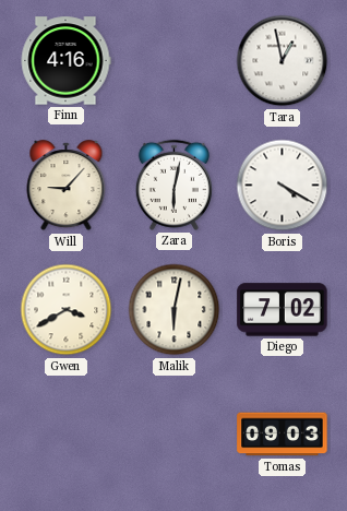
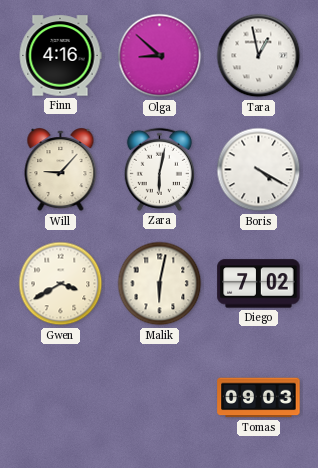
Olga: none -> 8:52
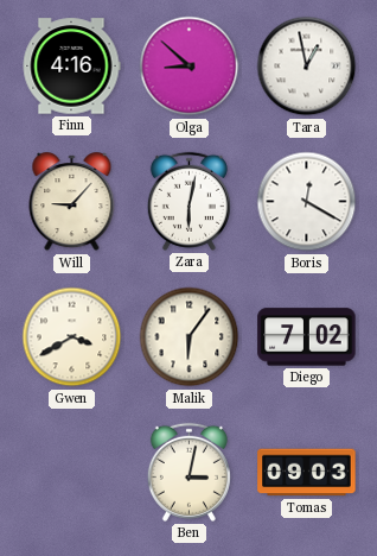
Boris: 4:20 -> 12:20
Malik: 6:02 -> 6:06
Ben: none -> 3:02
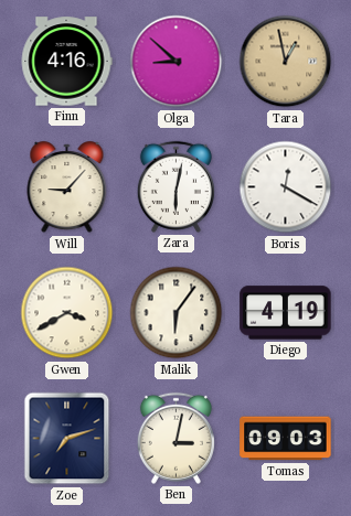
Tara dial: white -> champagne
Diego: 7:02 -> 4:19
Zoe: none -> 7:12
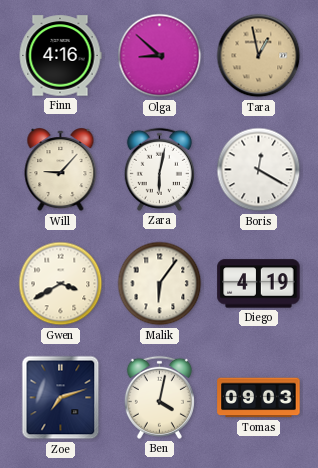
Ben: 3:02 -> 4:02
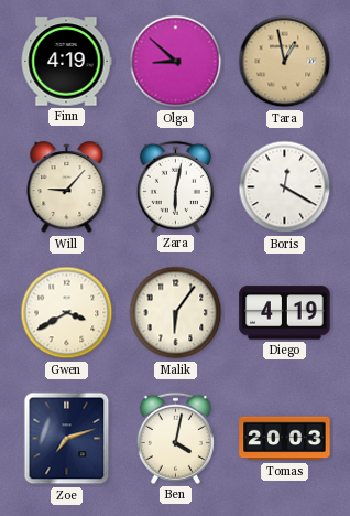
Finn: 4:16 -> 4:19
Tomas: 09:03 -> 20:03
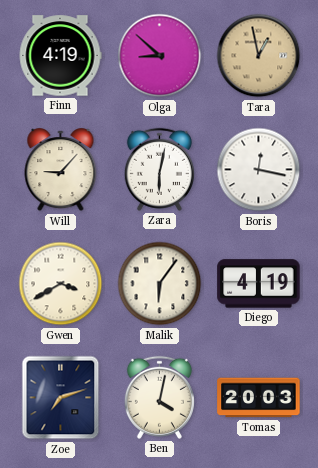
Boris: 12:20 -> 12:17
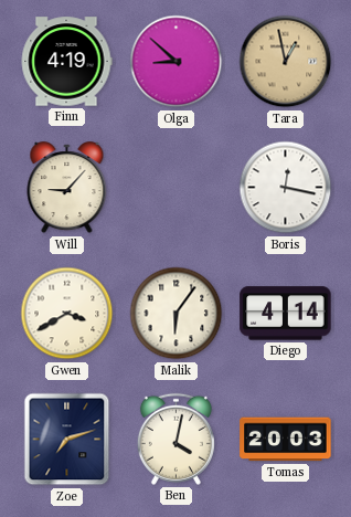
Zara: 6:02 -> none
Diego: 4:19 -> 4:14
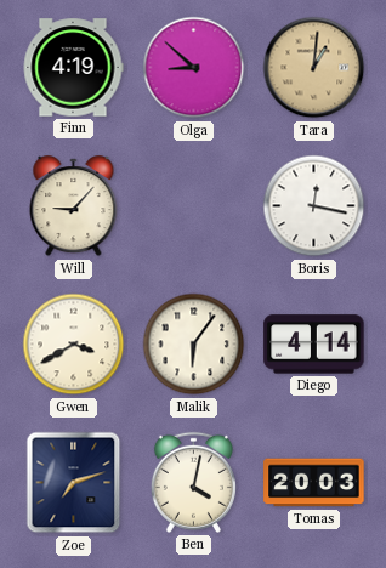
Tara: 12:58 -> 1:01
